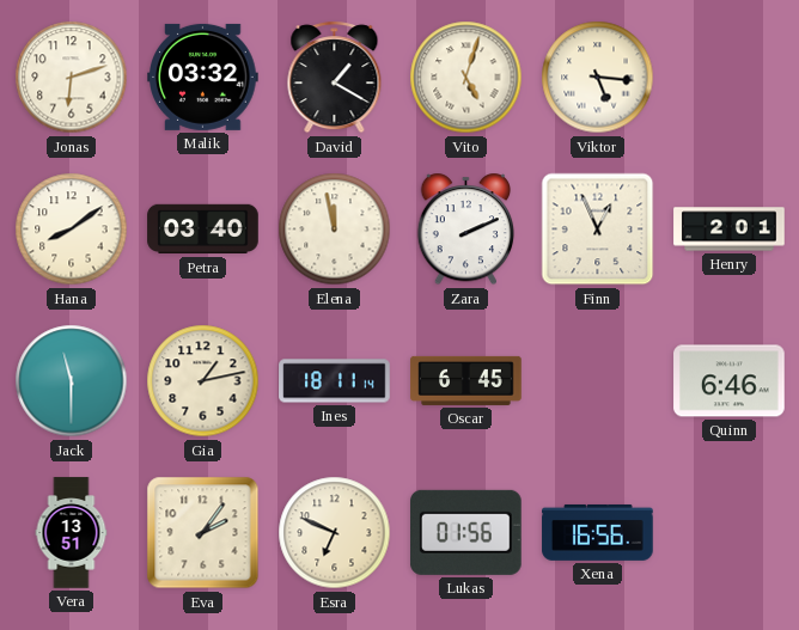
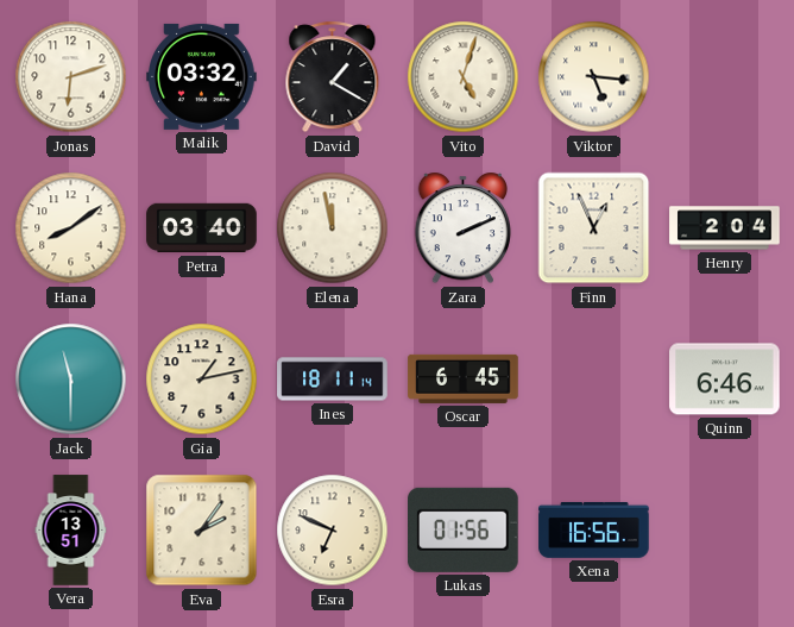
Henry: 2:01 -> 2:04
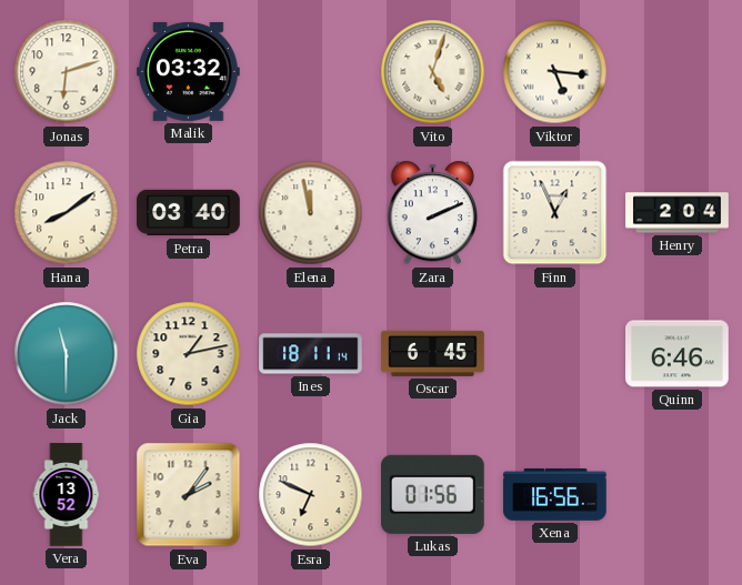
David: 1:20 -> none
Vera: 13:51 -> 13:52
